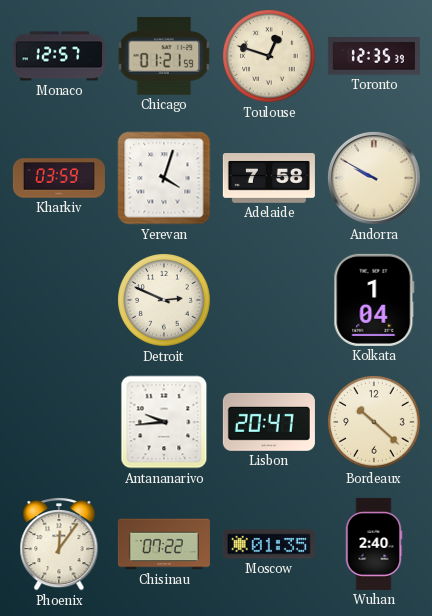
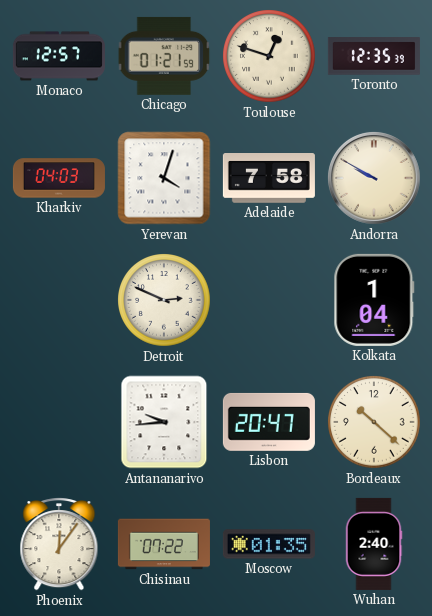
Kharkiv: 03:59 -> 04:03
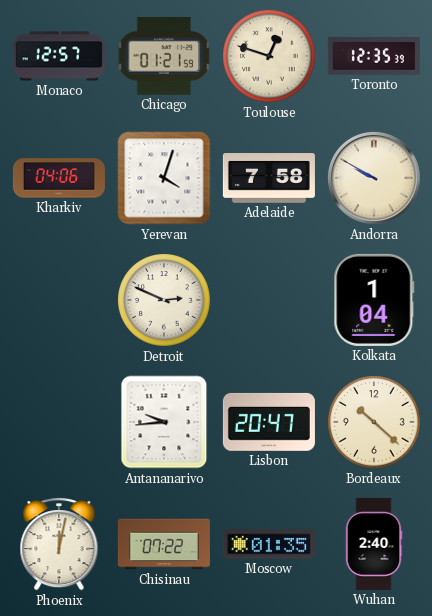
Kharkiv: 04:03 -> 04:06
Phoenix: 12:06 -> 12:02
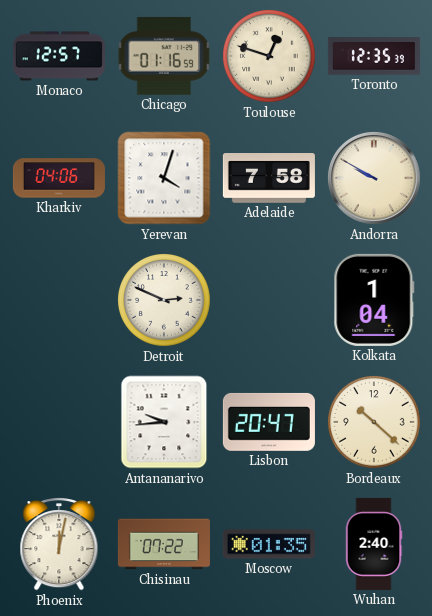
Chicago: 01:21 -> 01:16
